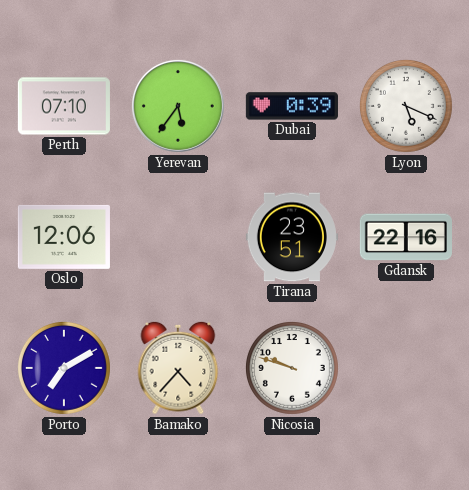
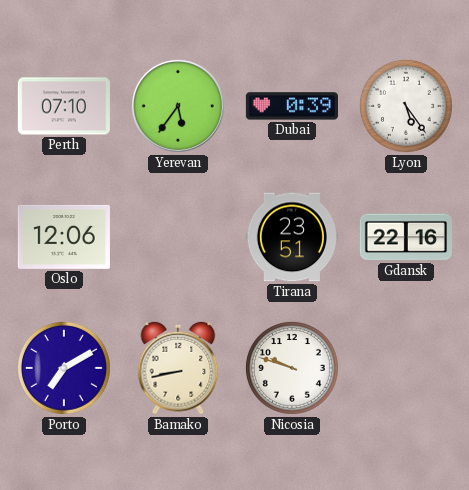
Lyon: 5:19 -> 5:24
Bamako: 4:37 -> 8:43
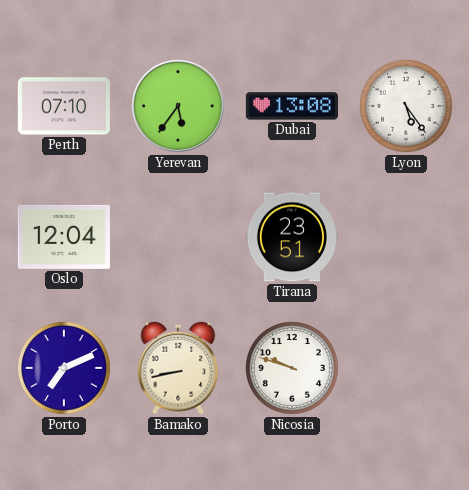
Dubai: 0:39 -> 13:08
Oslo: 12:06 -> 12:04
Gdansk: 22:16 -> none
Porto: 7:10 -> 7:11
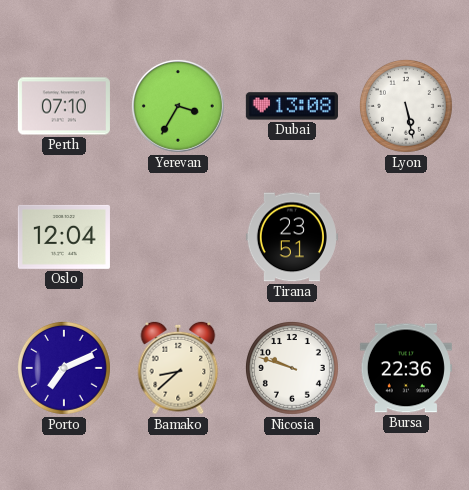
Yerevan: 5:36 -> 3:35
Lyon: 5:24 -> 5:28
Bamako: 8:43 -> 8:38
Bursa: none -> 22:36
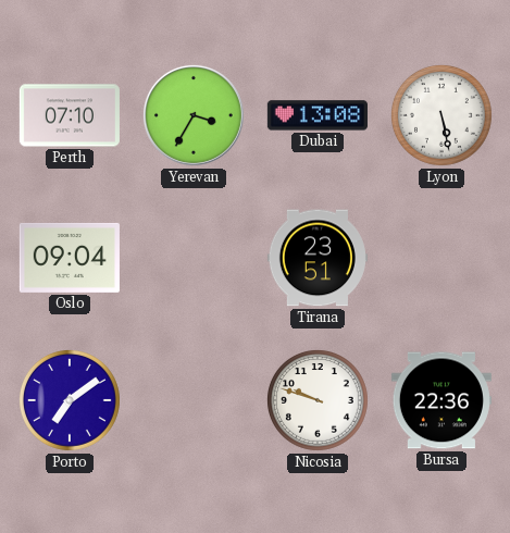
Oslo: 12:04 -> 09:04
Porto: 7:11 -> 7:09
Bamako: 8:38 -> none
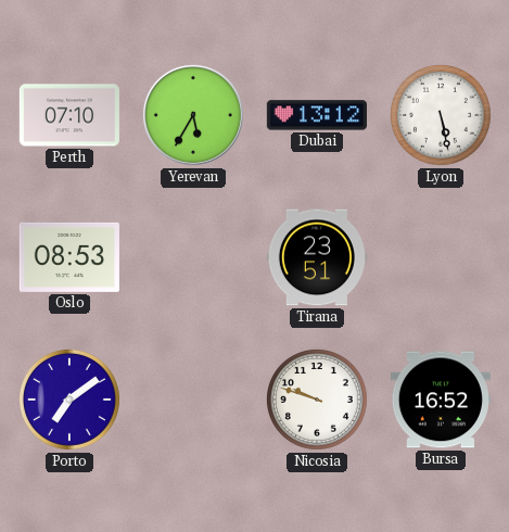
Yerevan: 3:35 -> 5:35
Dubai: 13:08 -> 13:12
Oslo: 09:04 -> 08:53
Bursa: 22:36 -> 16:52
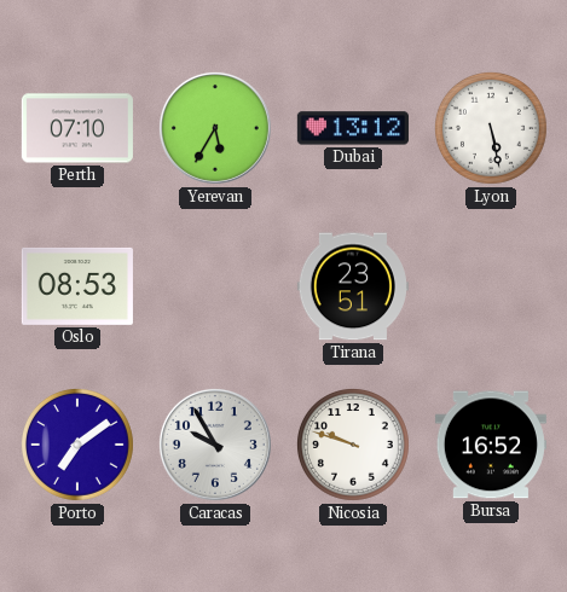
Caracas: none -> 9:55
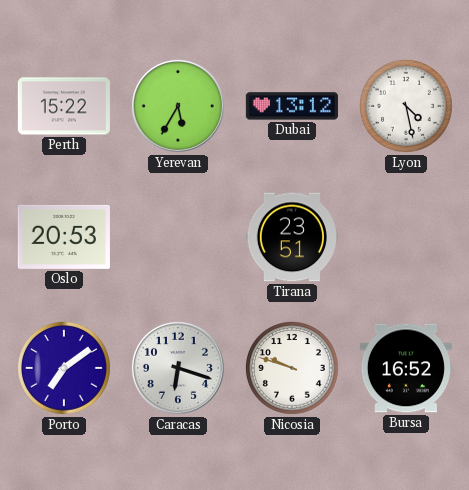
Perth: 07:10 -> 15:22
Lyon: 5:28 -> 4:28
Oslo: 08:53 -> 20:53
Caracas: 9:55 -> 6:18
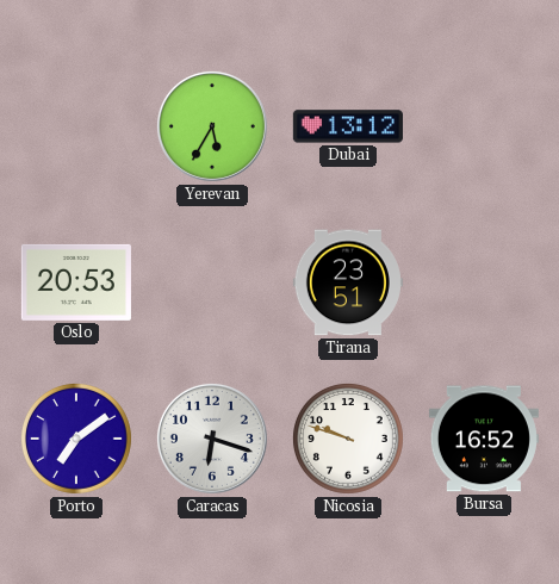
Perth: 15:22 -> none
Lyon: 4:28 -> none
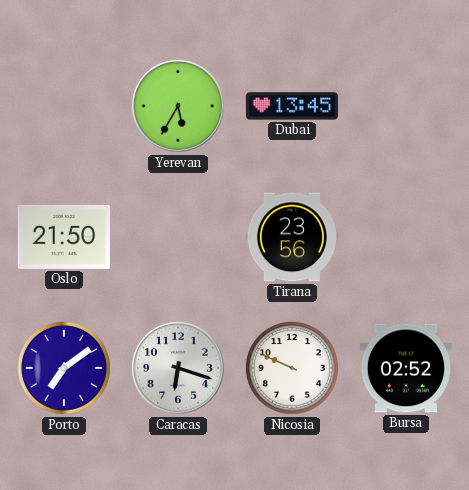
Dubai: 13:12 -> 13:45
Oslo: 20:53 -> 21:50
Tirana: 23:51 -> 23:56
Nicosia: 9:48 -> 9:49
Bursa: 16:52 -> 02:52
